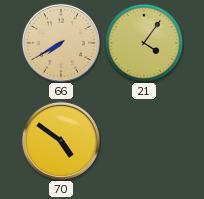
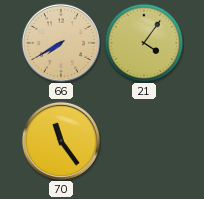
70: 4:51 -> 11:24
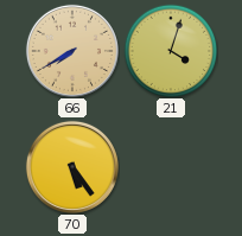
21: 4:06 -> 4:03
70: 11:24 -> 5:24
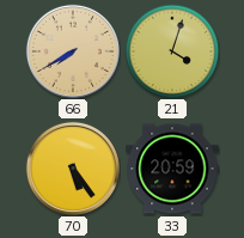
33: none -> 20:59
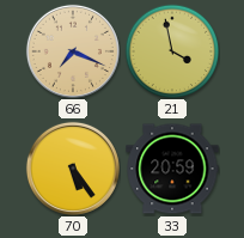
66: 7:40 -> 7:19
21: 4:03 -> 3:58
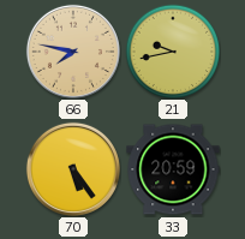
66: 7:19 -> 7:47
21: 3:58 -> 9:43
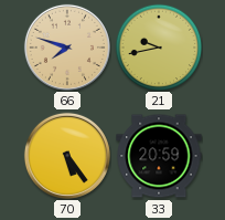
66: 7:47 -> 7:48
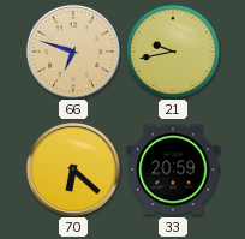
66: 7:48 -> 6:48
70: 5:24 -> 6:22
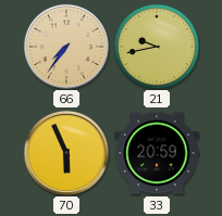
66: 6:48 -> 7:36
70: 6:22 -> 5:56
